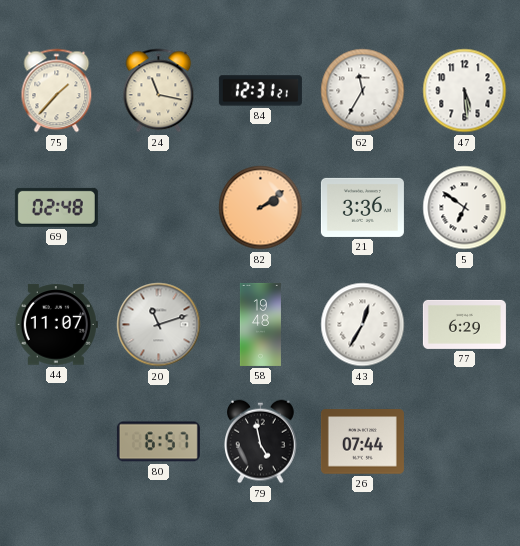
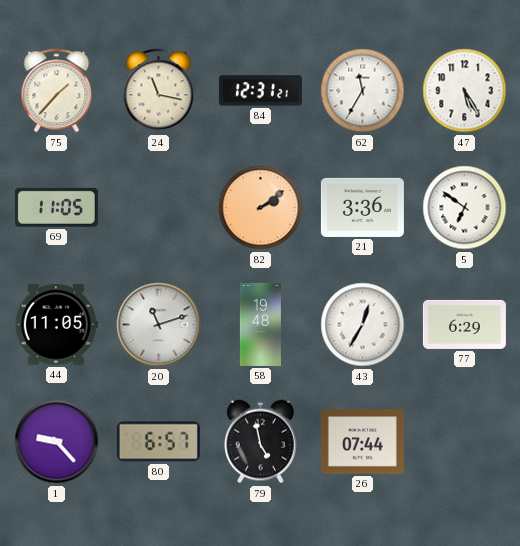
47: 5:29 -> 5:25
69: 02:48 -> 11:05
44: 11:07 -> 11:05
1: none -> 9:23
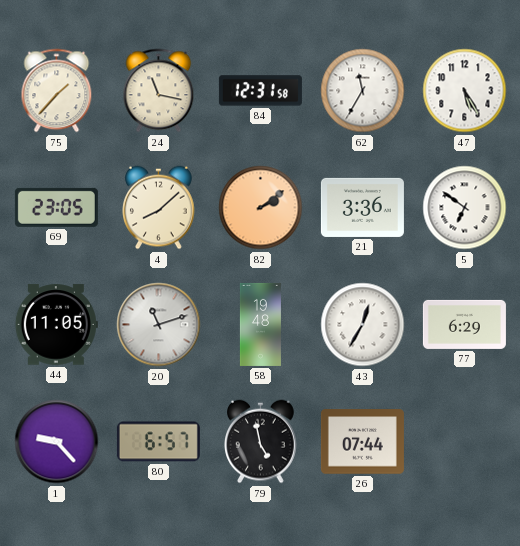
84: 12:31:21 -> 12:31:58
69: 11:05 -> 23:05
4: none -> 8:08
